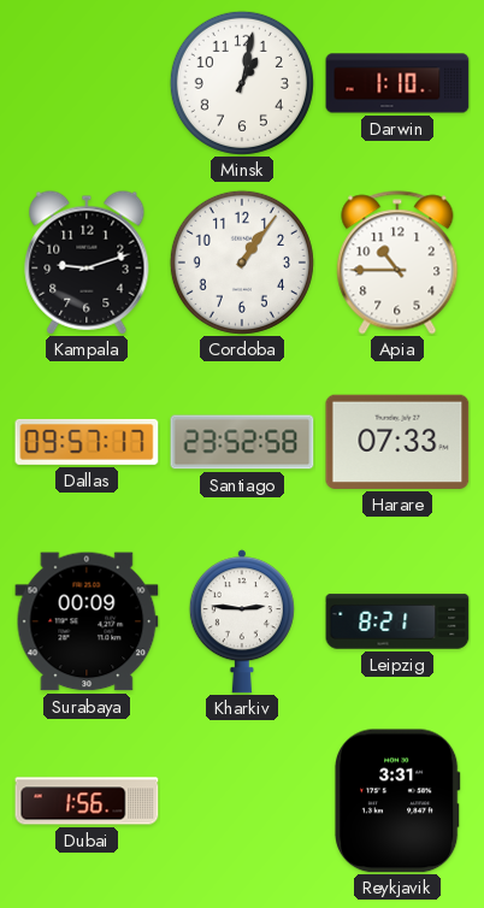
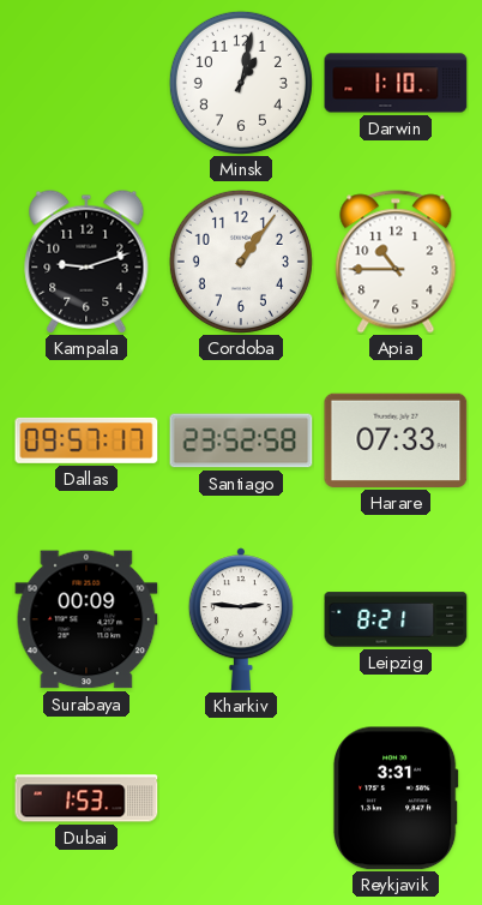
Dubai: 1:56 -> 1:53
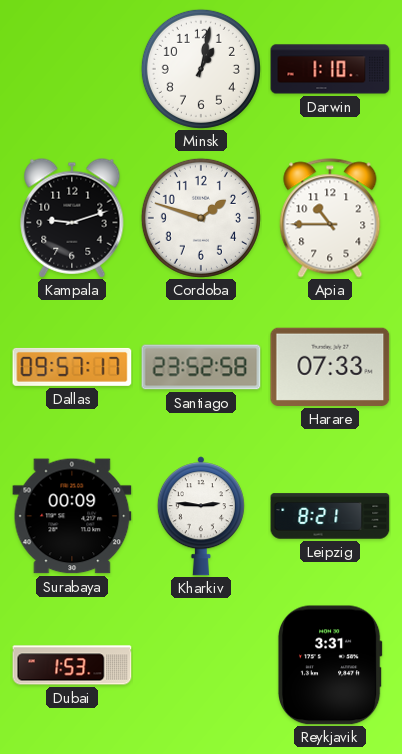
Cordoba: 1:06 -> 1:48
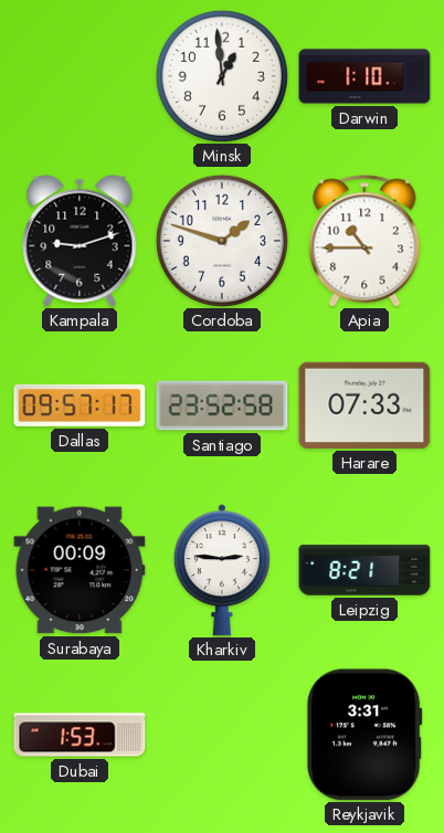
Minsk: 1:02 -> 12:59
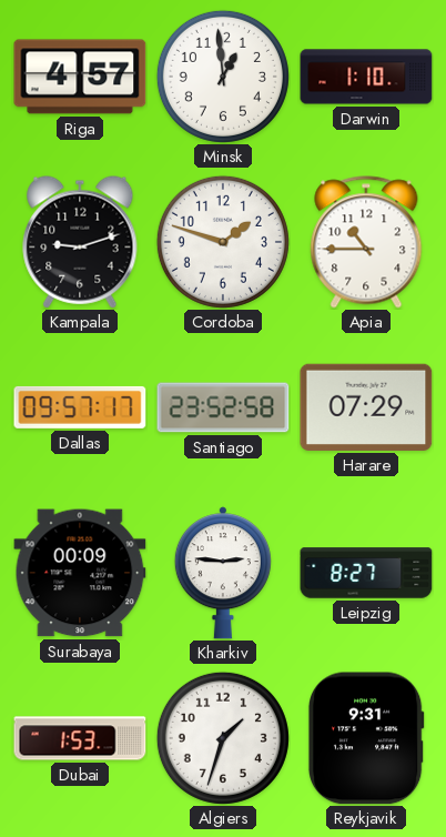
Riga: none -> 4:57
Harare: 07:33 -> 07:29
Leipzig: 8:21 -> 8:27
Algiers: none -> 1:33
Reykjavik: 3:31 -> 9:31
